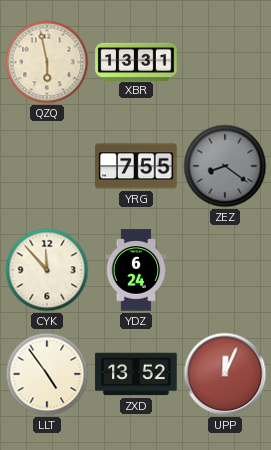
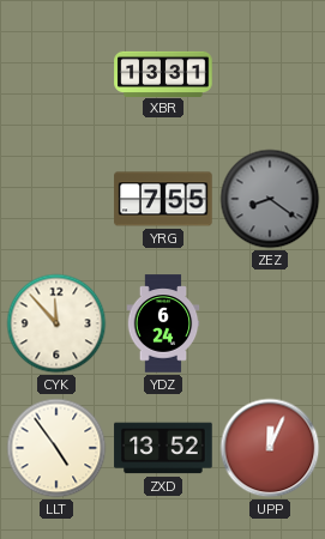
QZQ: 5:58 -> none
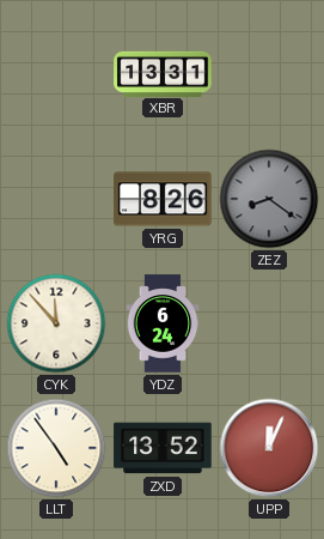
YRG: 7:55 -> 8:26
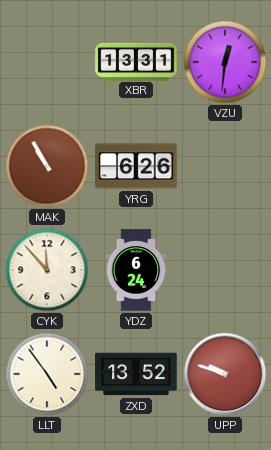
VZU: none -> 12:31
MAK: none -> 10:55
YRG: 8:26 -> 6:26
ZEZ: 8:21 -> none
UPP: 12:04 -> 9:48
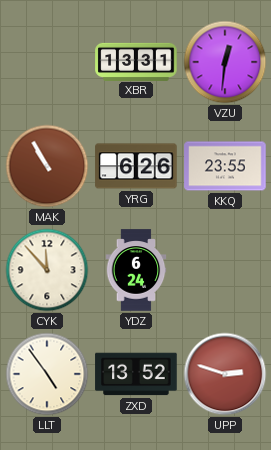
KKQ: none -> 23:55
UPP: 9:48 -> 2:48
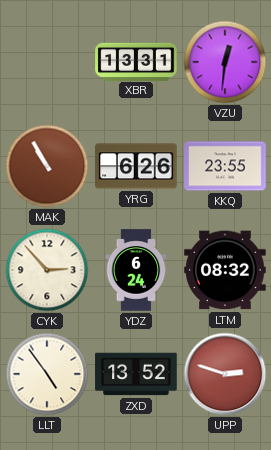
CYK: 11:53 -> 2:53
LTM: none -> 08:32
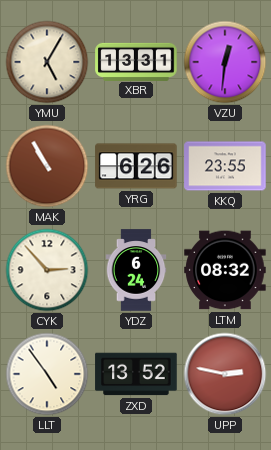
YMU: none -> 5:05
UPP: 2:48 -> 2:47
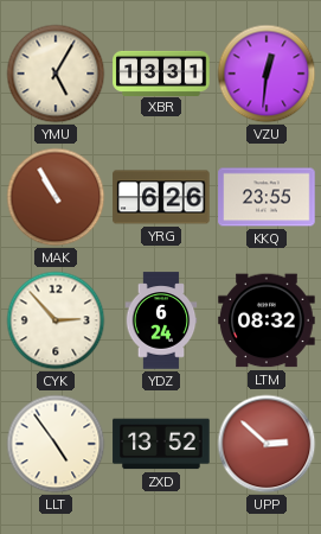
UPP: 2:47 -> 2:52
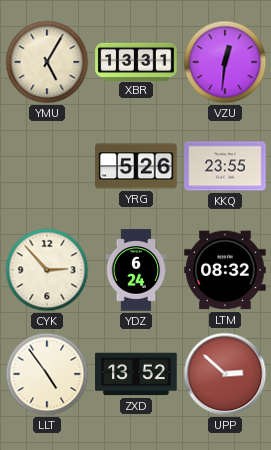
MAK: 10:55 -> none
YRG: 6:26 -> 5:26
